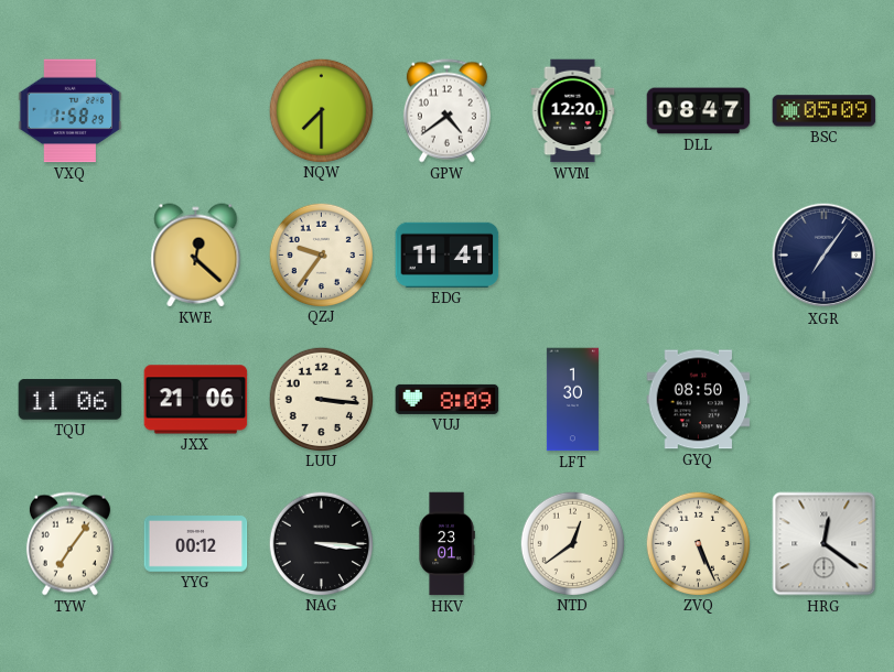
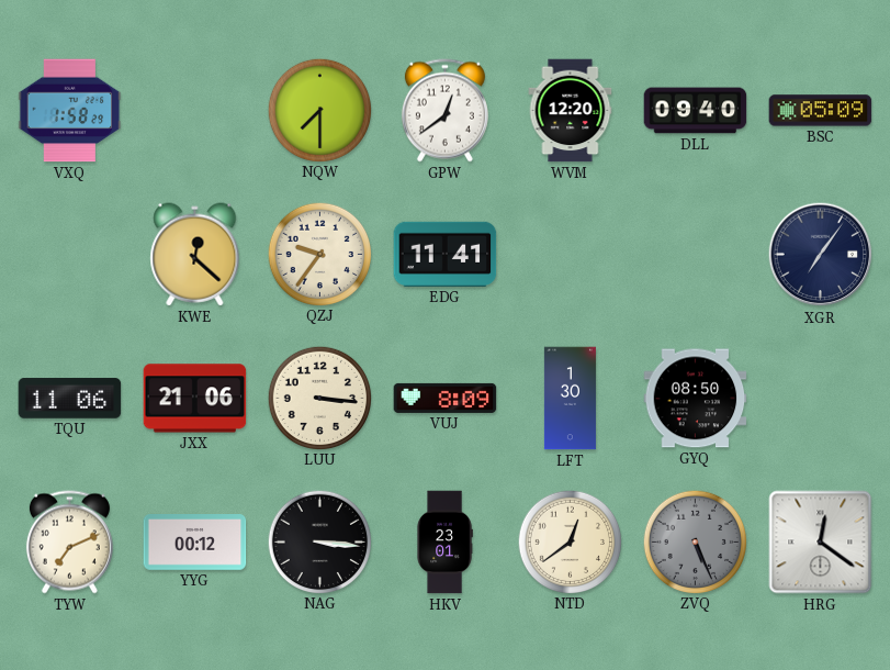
GPW: 4:39 -> 12:39
DLL: 08:47 -> 09:40
TYW: 7:06 -> 7:11
ZVQ dial: cream -> grey
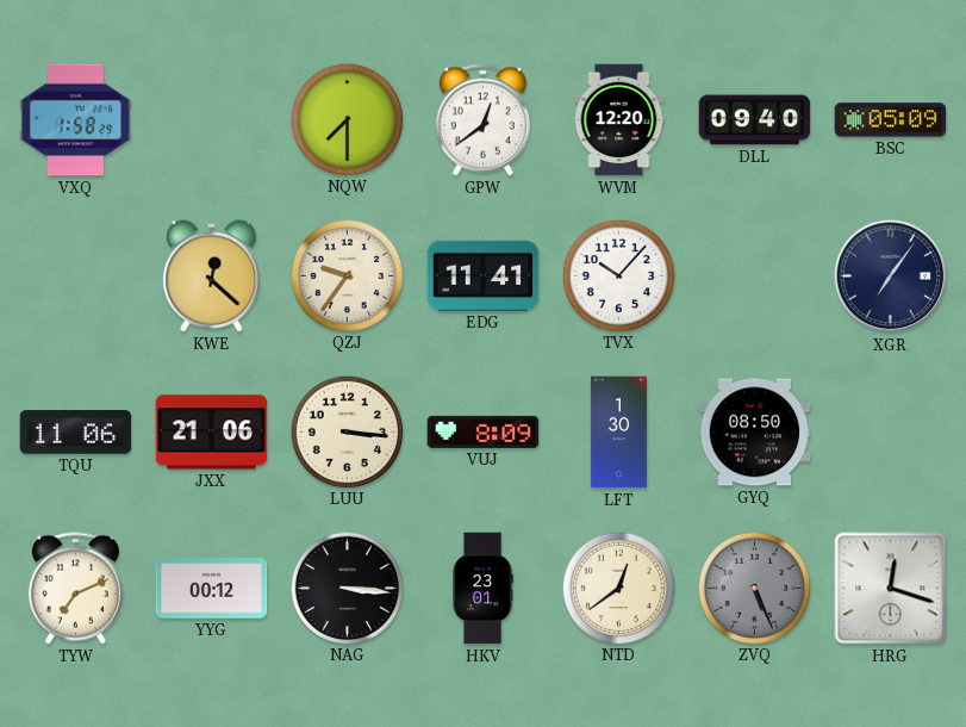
TVX: none -> 10:07
HRG: 12:21 -> 12:18
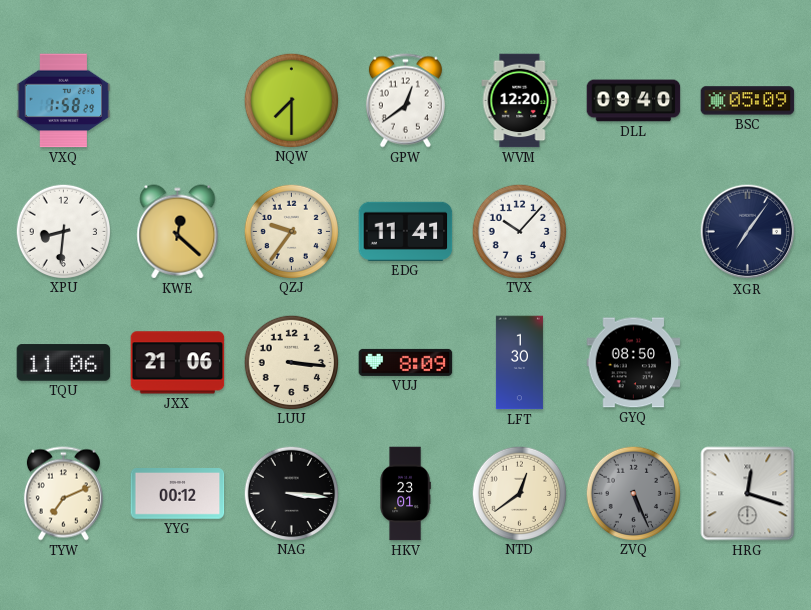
XPU: none -> 8:31
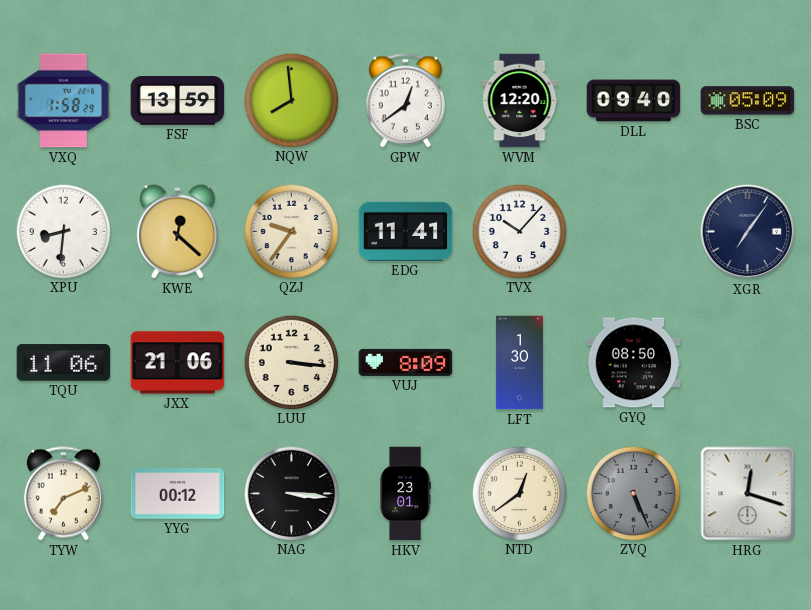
FSF: none -> 13:59
NQW: 7:30 -> 7:59
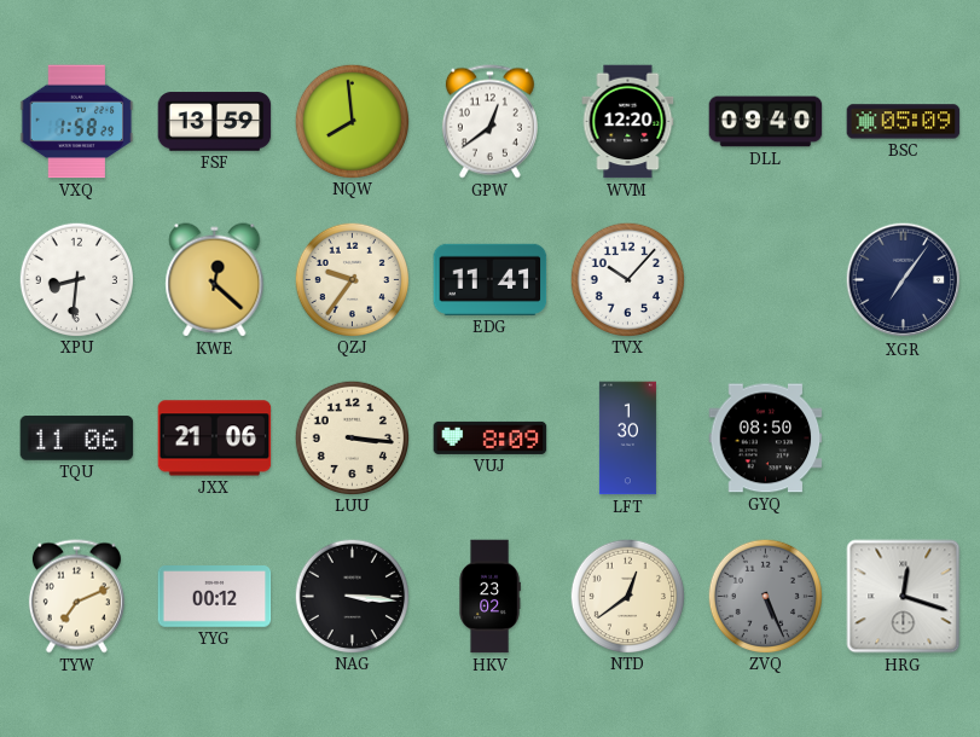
HKV: 23:01 -> 23:02
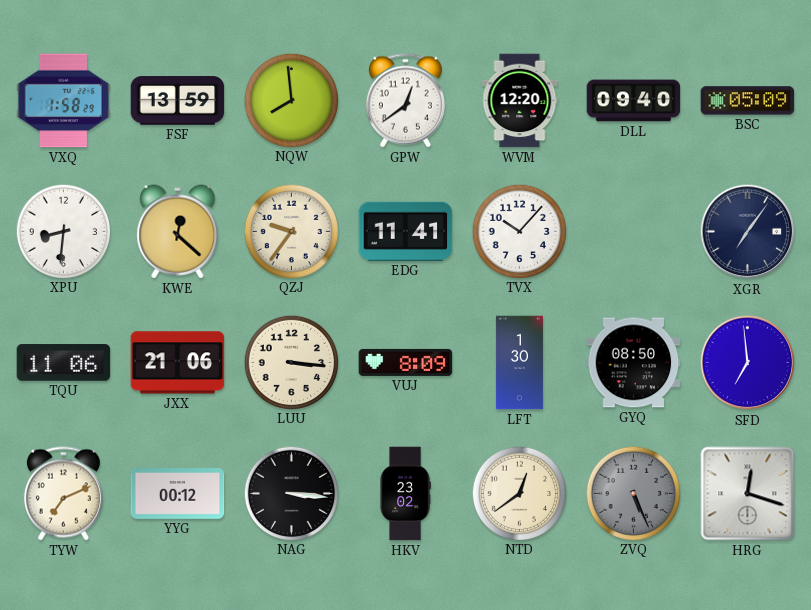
SFD: none -> 6:59
